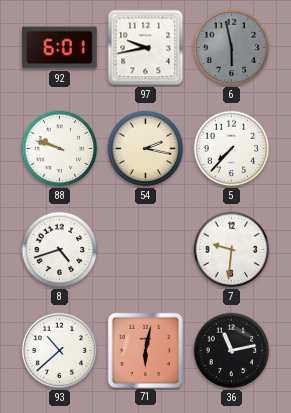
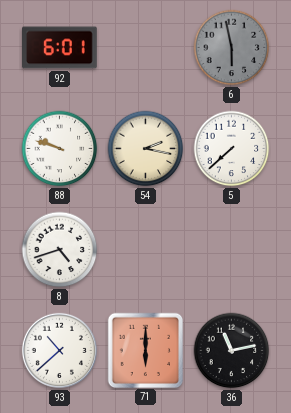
97: 9:43 -> none
5: 7:37 -> 7:38
7: 9:31 -> none
71: 6:02 -> 6:00
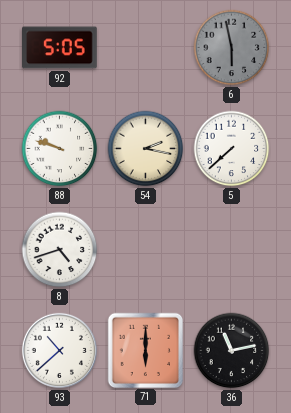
92: 6:01 -> 5:05
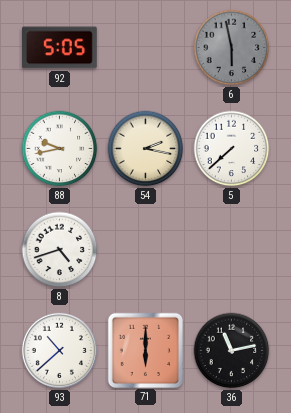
88: 9:48 -> 9:43
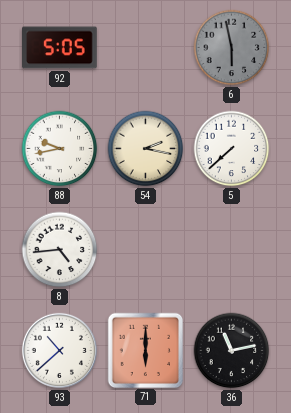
8: 4:42 -> 4:44
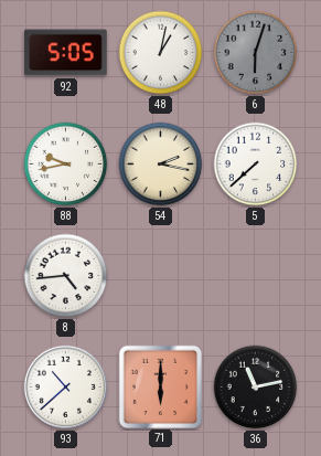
48: none -> 1:02
6: 5:58 -> 6:03
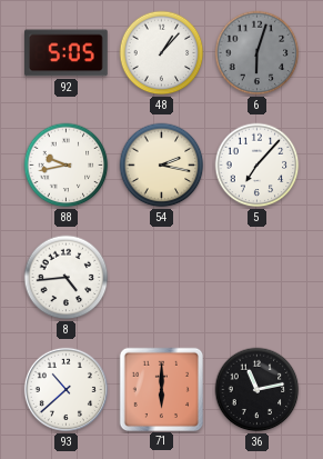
48: 1:02 -> 1:07
5: 7:38 -> 7:07
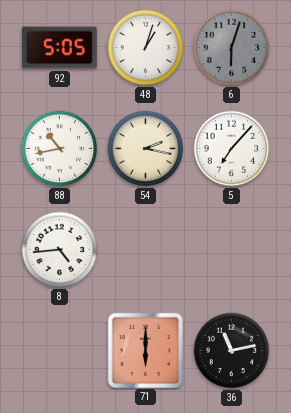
48: 1:07 -> 1:03
88: 9:43 -> 10:43
93: 10:38 -> none
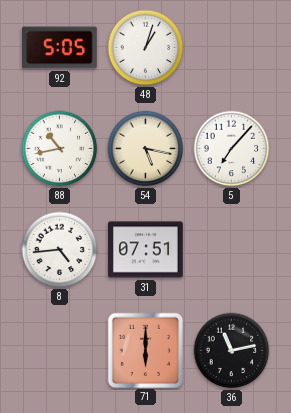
6: 6:03 -> none
54: 2:17 -> 5:17
31: none -> 07:51
